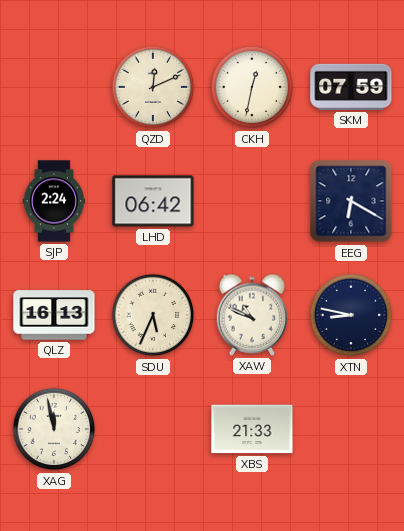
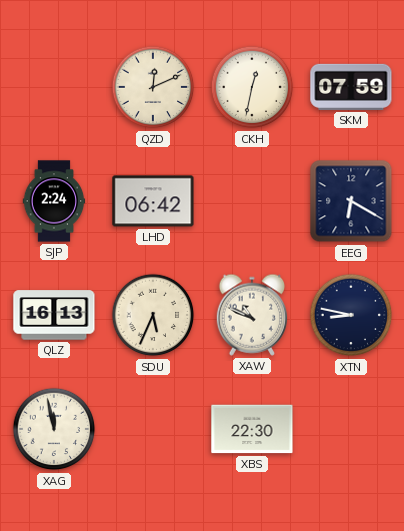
XBS: 21:33 -> 22:30
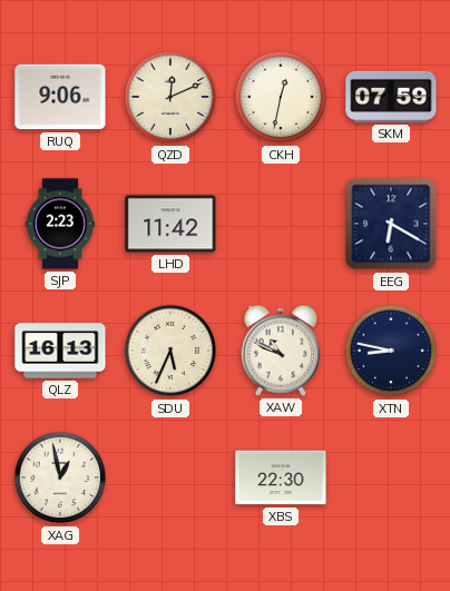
RUQ: none -> 9:06
SJP: 2:24 -> 2:23
LHD: 06:42 -> 11:42
XAG: 11:58 -> 12:58
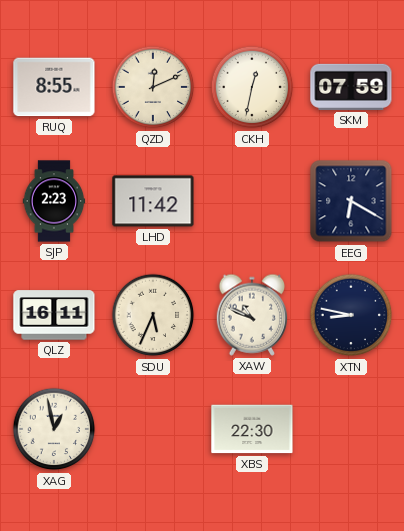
RUQ: 9:06 -> 8:55
QLZ: 16:13 -> 16:11
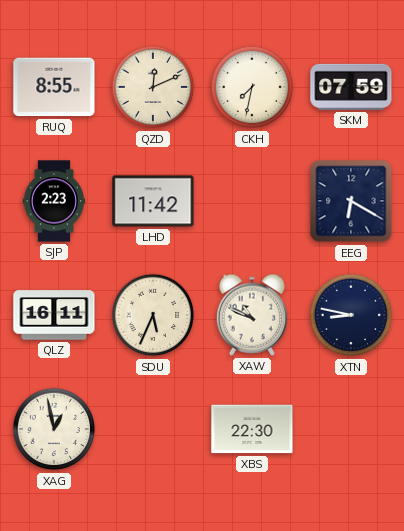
CKH: 12:32 -> 7:32
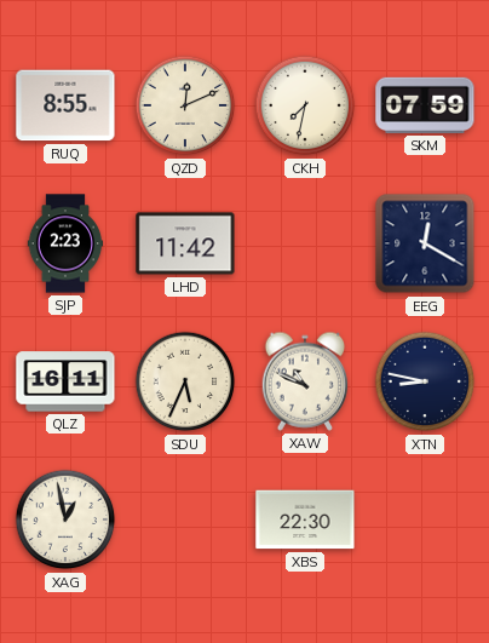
EEG: 6:20 -> 12:20
